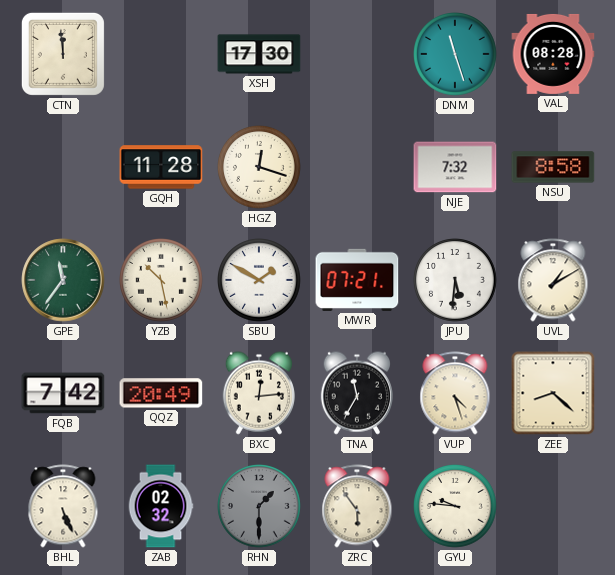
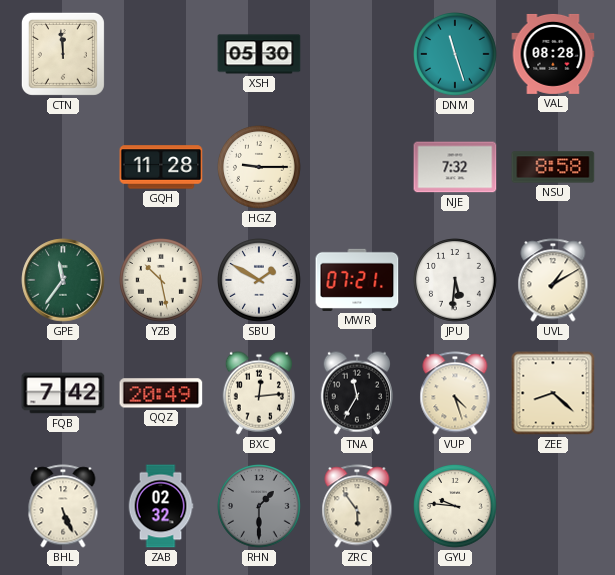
XSH: 17:30 -> 05:30
HGZ: 12:18 -> 9:15
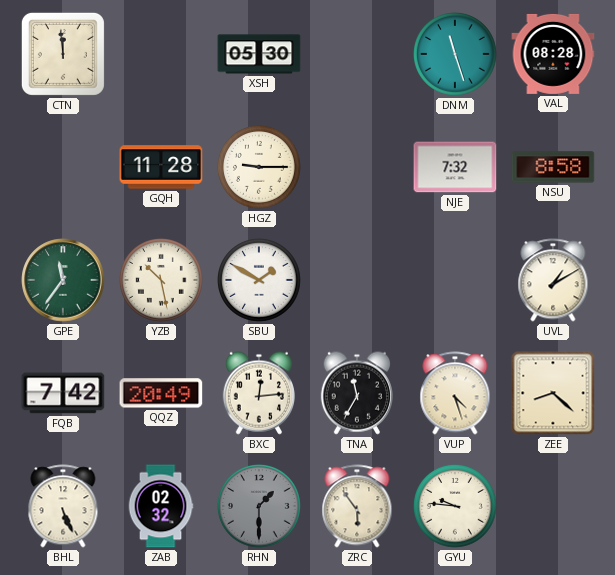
MWR: 07:21 -> none
JPU: 5:31 -> none
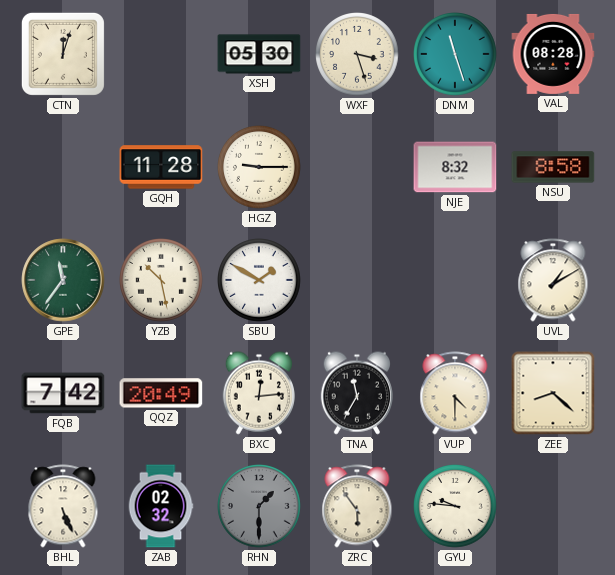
CTN: 11:59 -> 12:03
WXF: none -> 3:27
NJE: 7:32 -> 8:32
VUP: 4:27 -> 4:30
